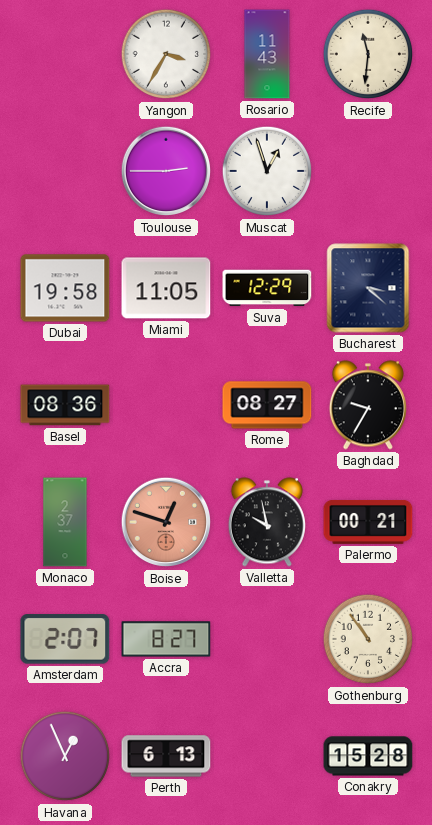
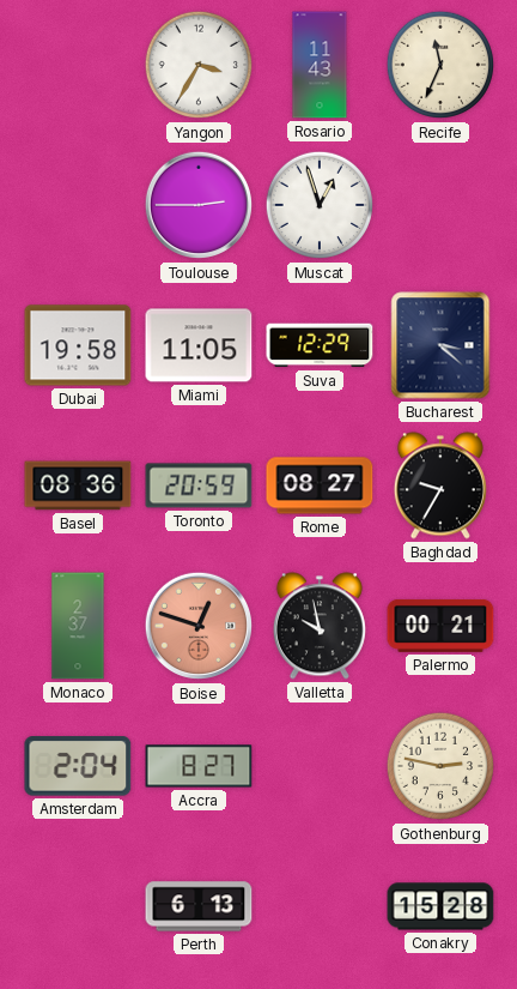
Recife: 11:31 -> 11:34
Toronto: none -> 20:59
Amsterdam: 2:07 -> 2:04
Gothenburg: 10:54 -> 2:47
Havana: 12:56 -> none
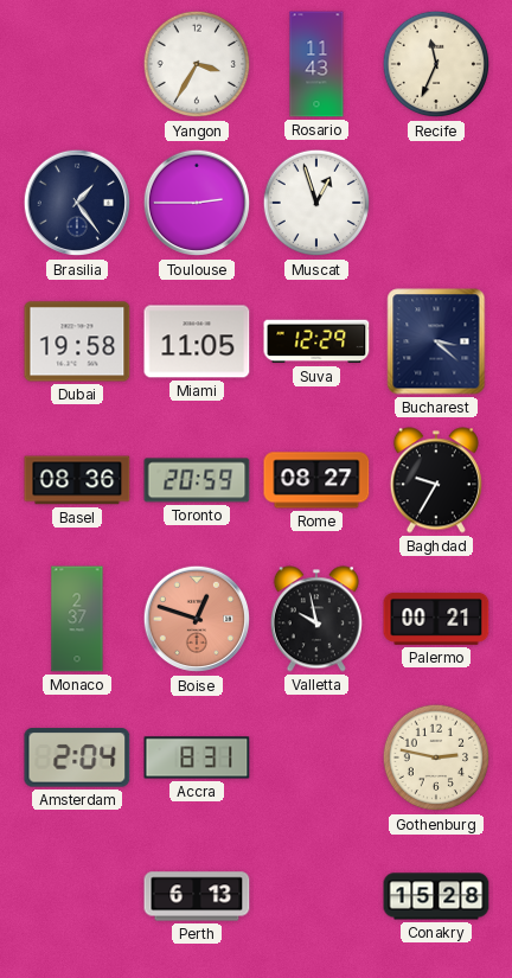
Brasilia: none -> 1:24
Accra: 8:27 -> 8:31
